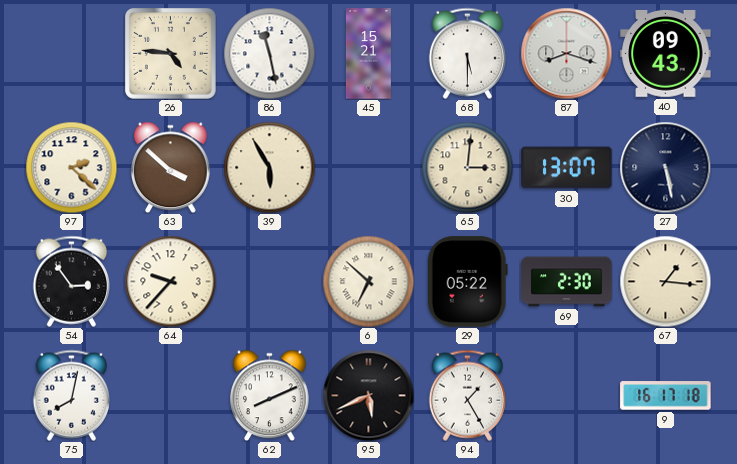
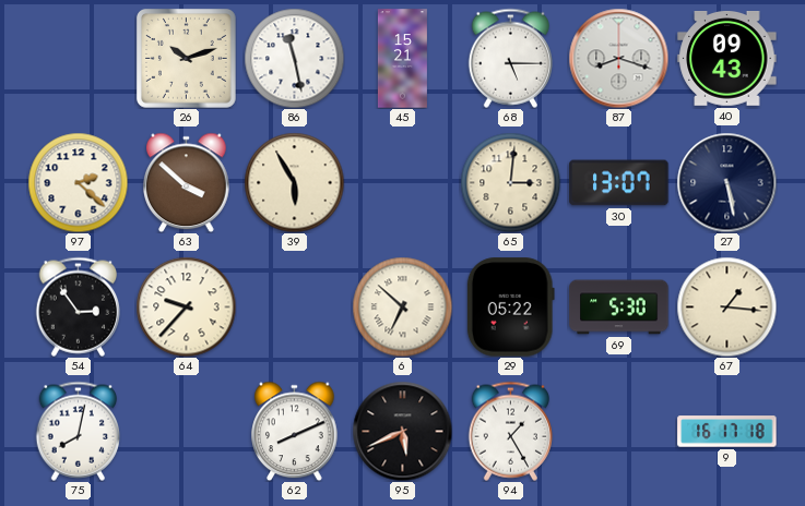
26: 4:46 -> 10:12
68: 5:30 -> 5:15
69: 2:30 -> 5:30
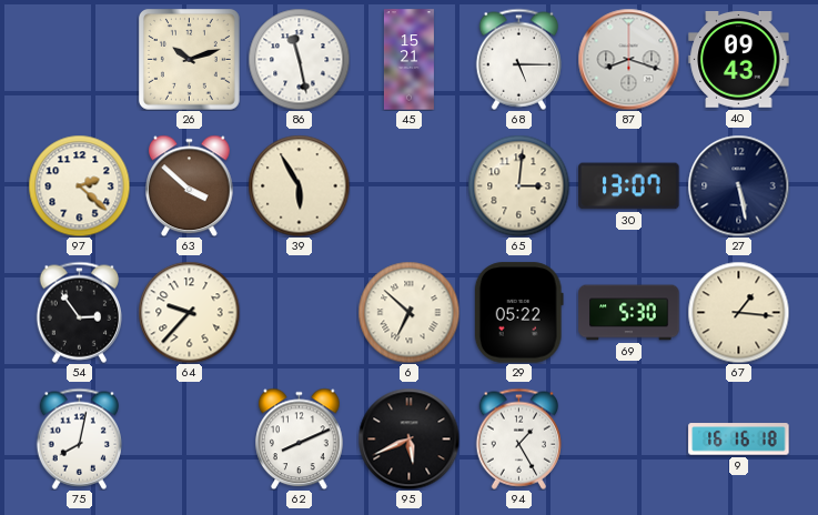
9: 16:17 -> 16:16
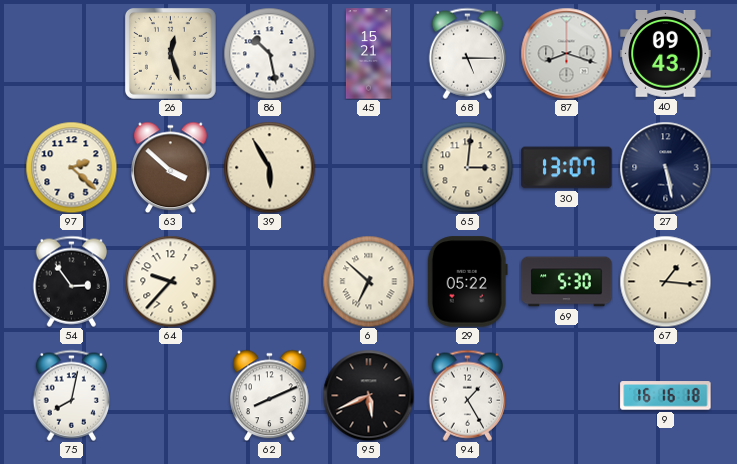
26: 10:12 -> 12:27
86: 11:28 -> 10:28
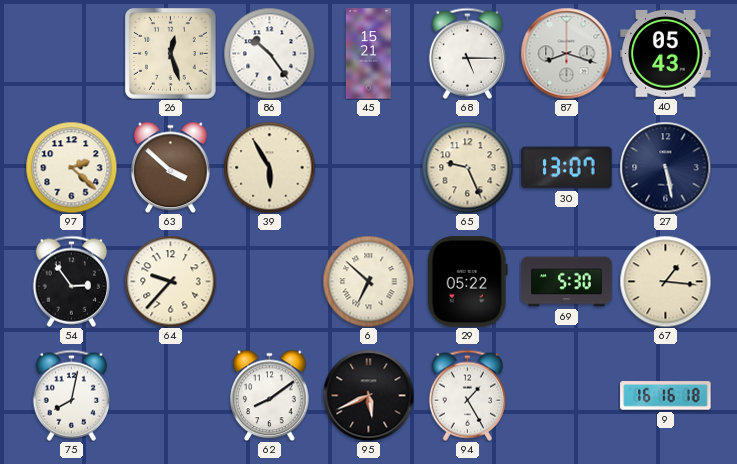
86: 10:28 -> 10:24
40: 09:43 -> 05:43
65: 3:01 -> 9:26
62: 8:11 -> 8:09
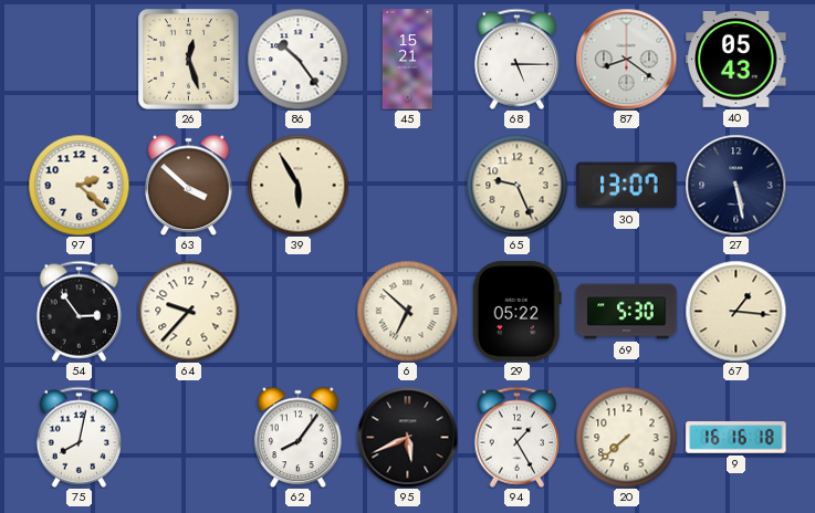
87: 8:18 -> 8:21
62: 8:09 -> 8:06
20: none -> 7:38
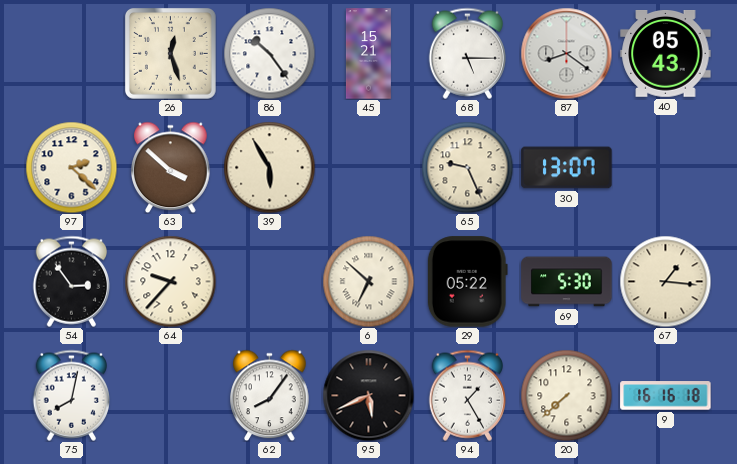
27: 5:28 -> none
